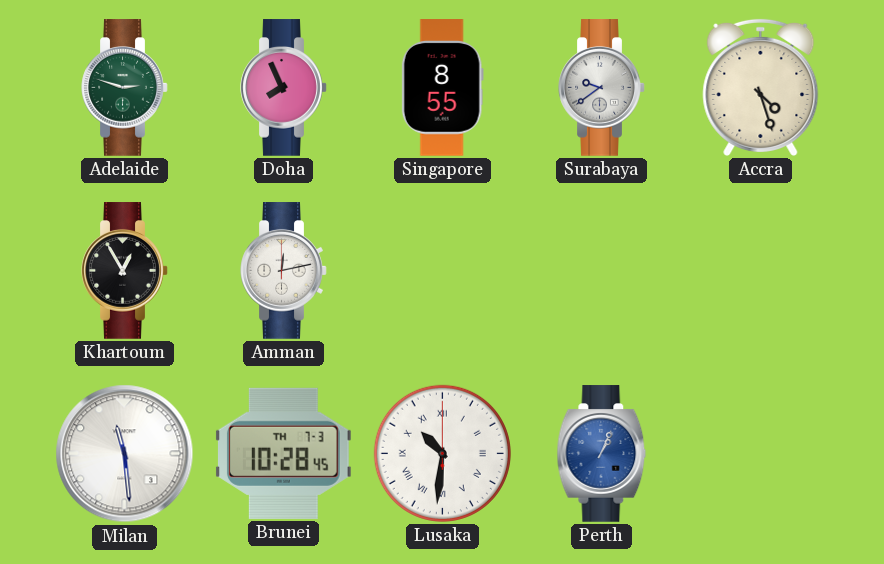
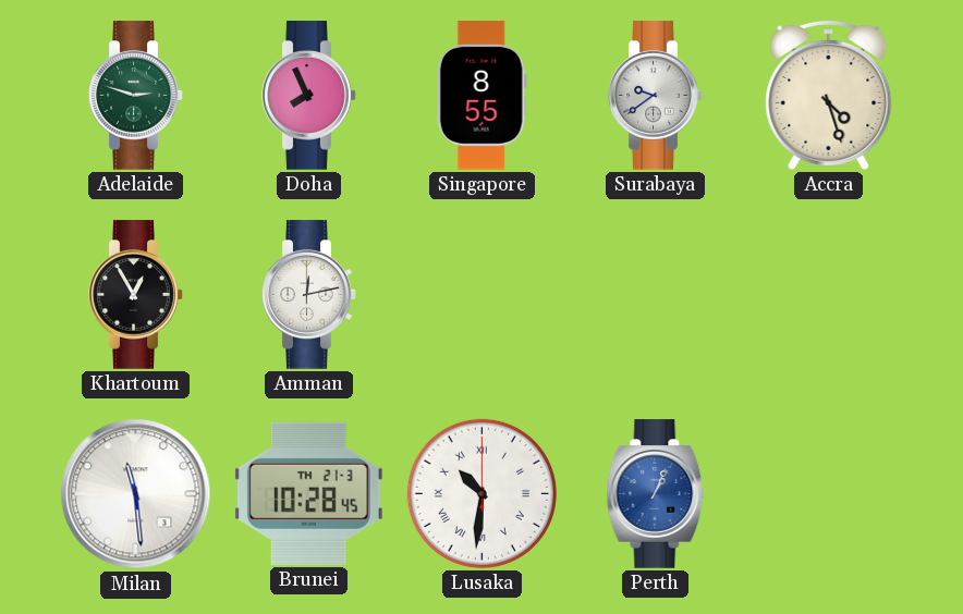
Brunei date: TH 7-3 -> TH 21-3
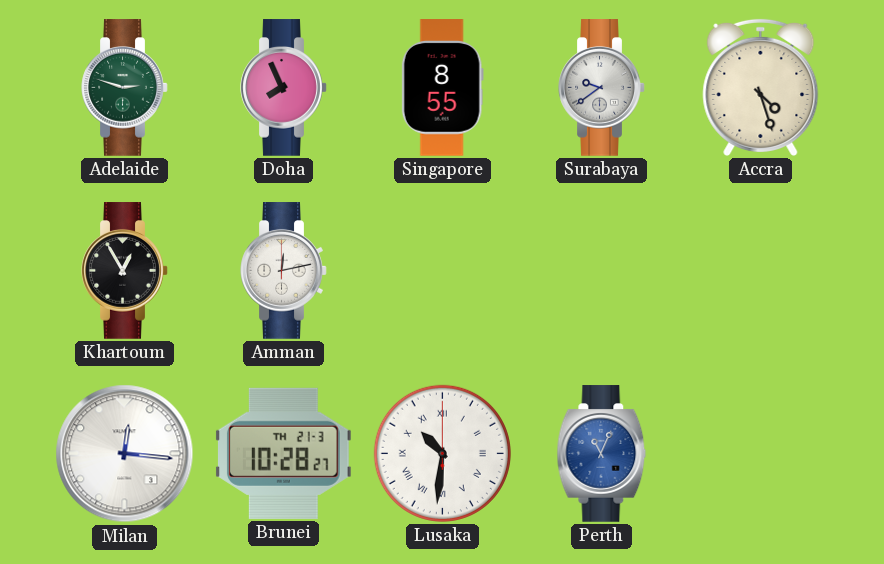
Milan: 11:29 -> 12:16
Brunei: 10:28:45 -> 10:28:27
Perth: 1:04 -> 11:04
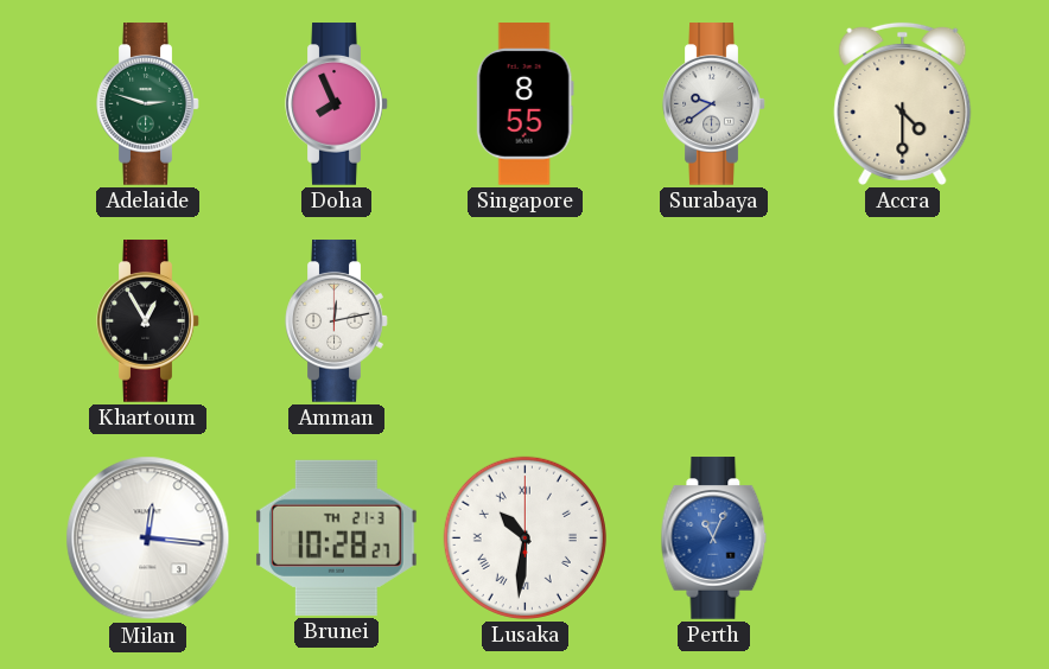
Accra: 4:27 -> 4:30
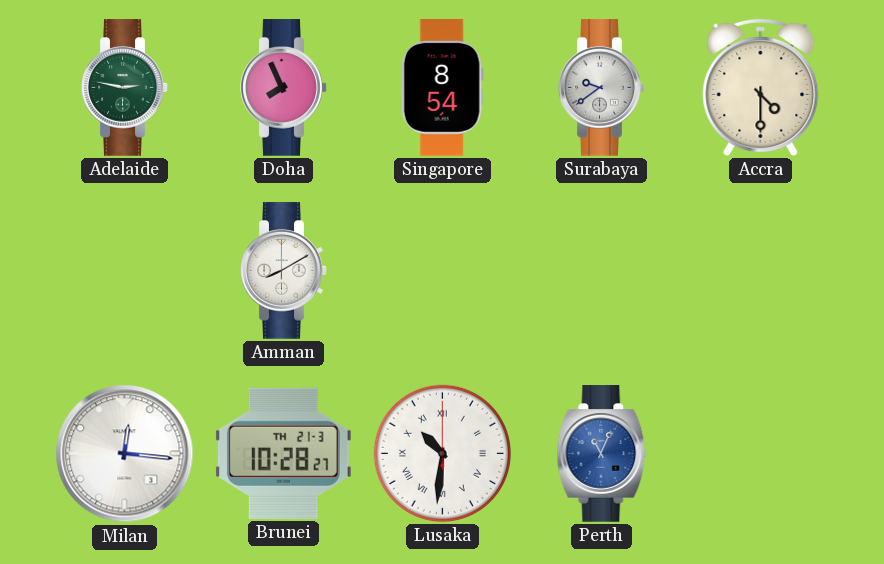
Adelaide: 2:48 -> 2:47
Singapore: 8:55 -> 8:54
Khartoum: 12:55 -> none
Amman: 12:13 -> 8:10
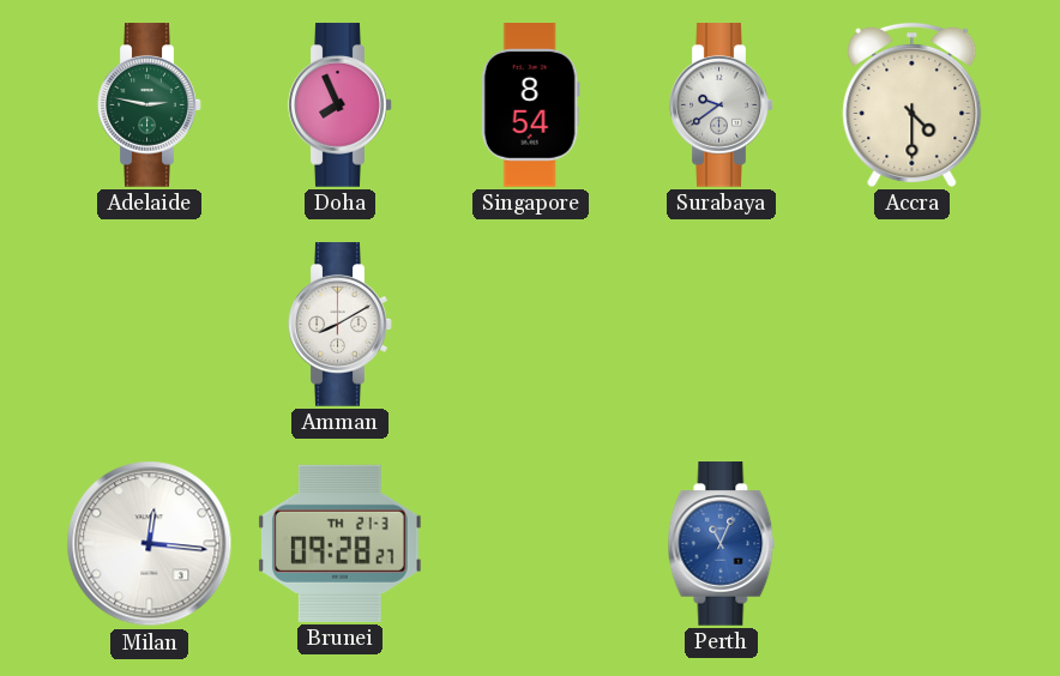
Brunei: 10:28 -> 09:28
Lusaka: 10:31 -> none
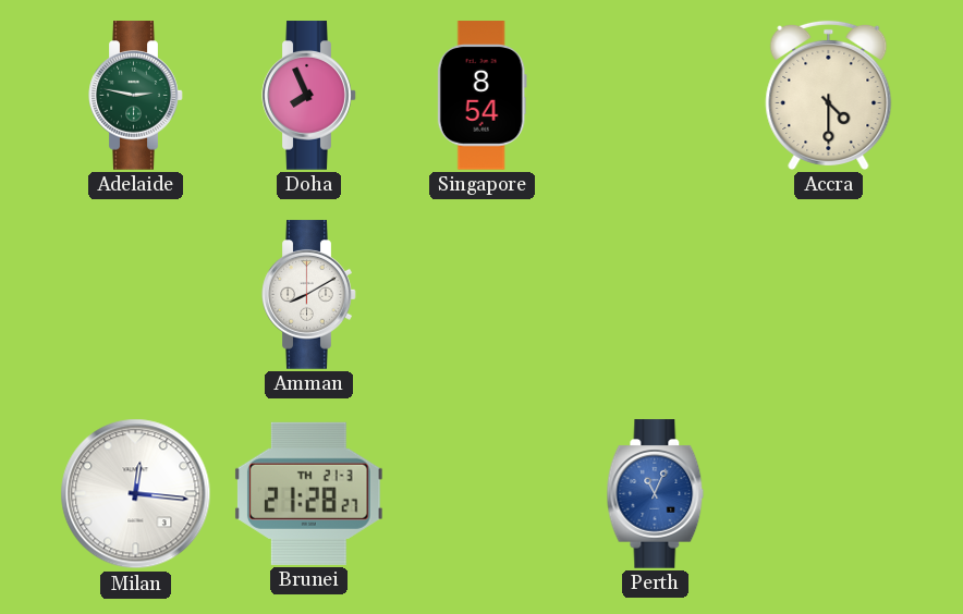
Surabaya: 9:39 -> none
Brunei: 09:28 -> 21:28
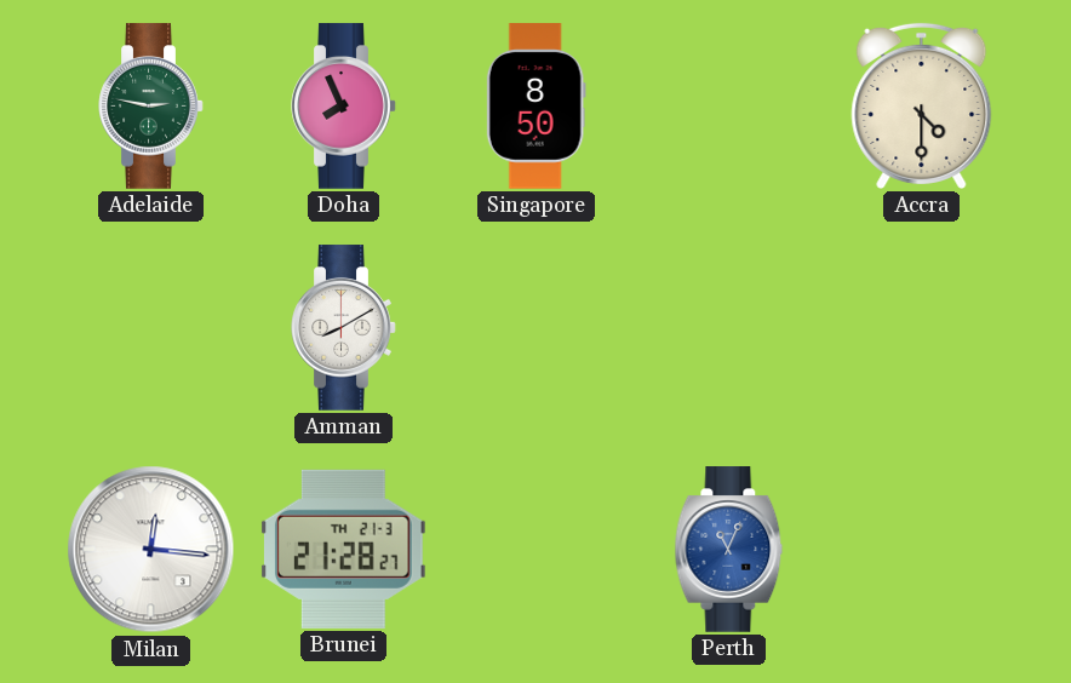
Singapore: 8:54 -> 8:50
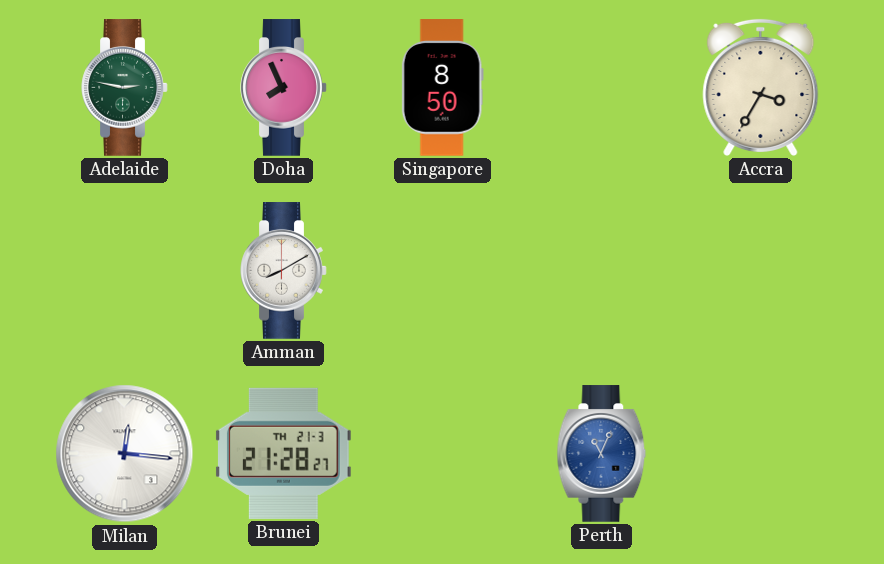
Accra: 4:30 -> 3:35
